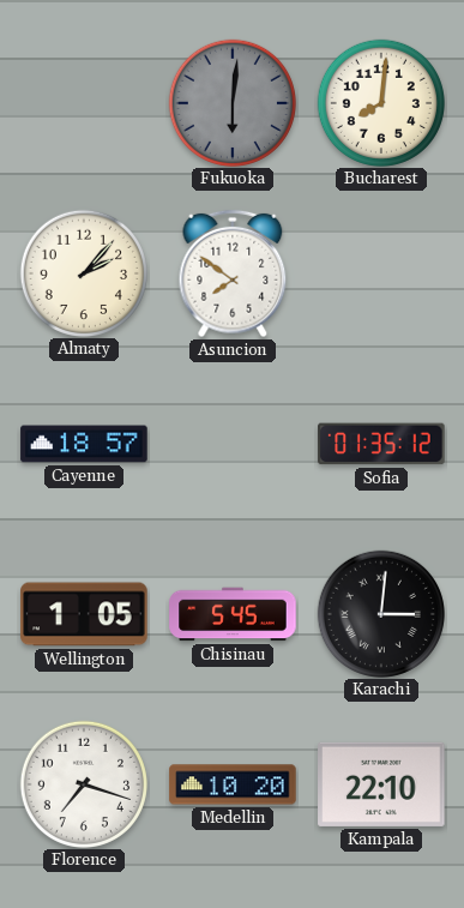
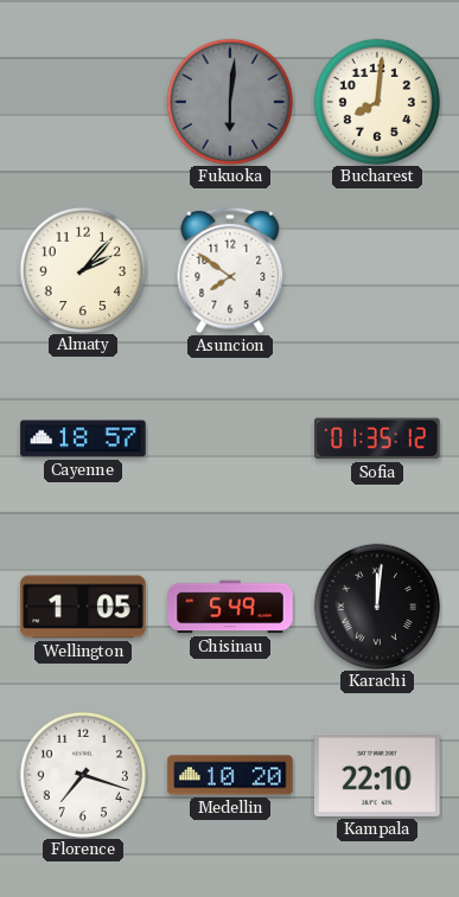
Chisinau: 5:45 -> 5:49
Karachi: 3:01 -> 12:01
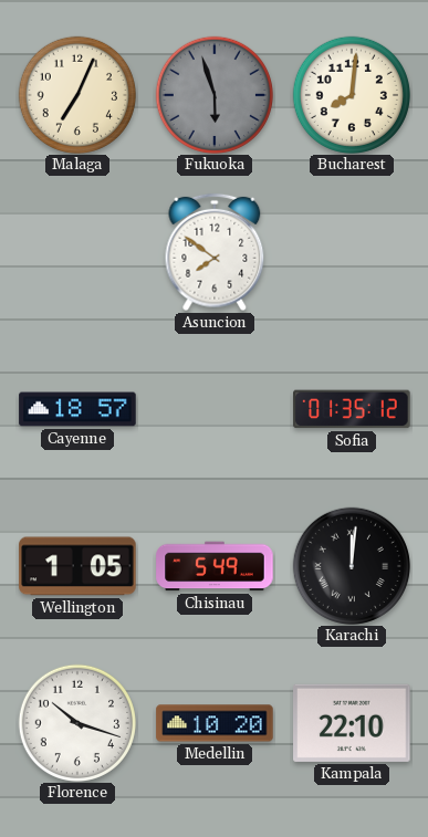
Malaga: none -> 7:04
Fukuoka: 6:01 -> 5:57
Almaty: 2:07 -> none
Florence: 7:18 -> 10:18
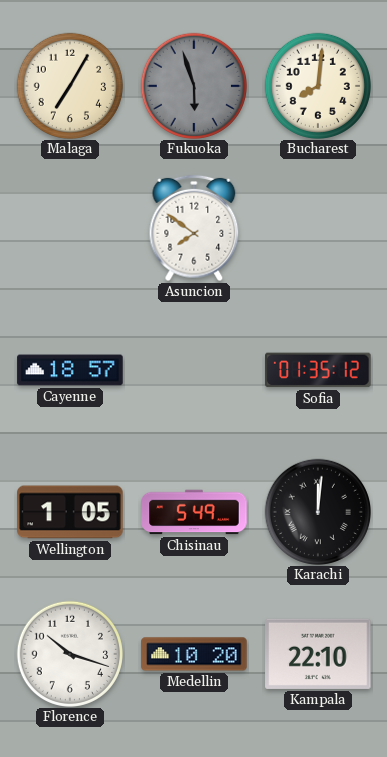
Malaga: 7:04 -> 7:05
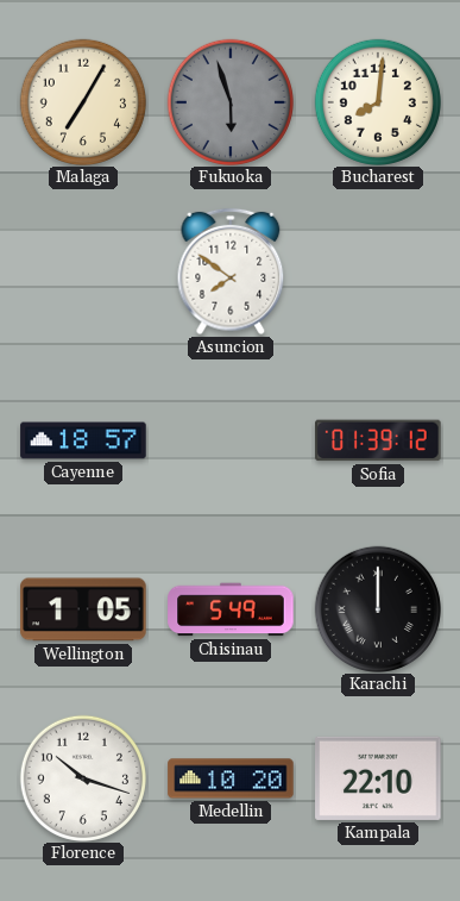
Sofia: 01:35 -> 01:39
Karachi: 12:01 -> 12:00
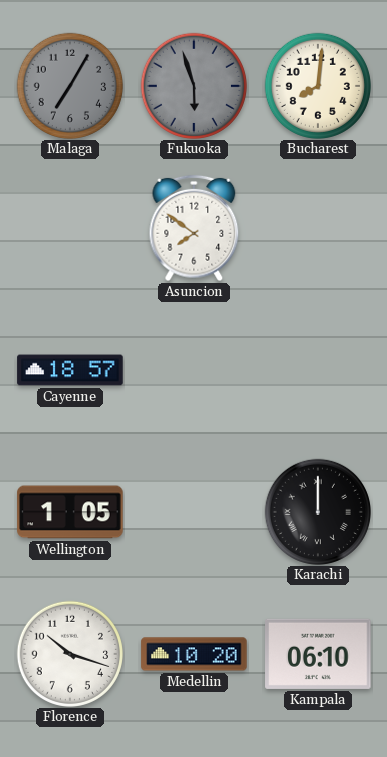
Malaga dial: cream -> grey
Sofia: 01:39 -> none
Chisinau: 5:49 -> none
Kampala: 22:10 -> 06:10
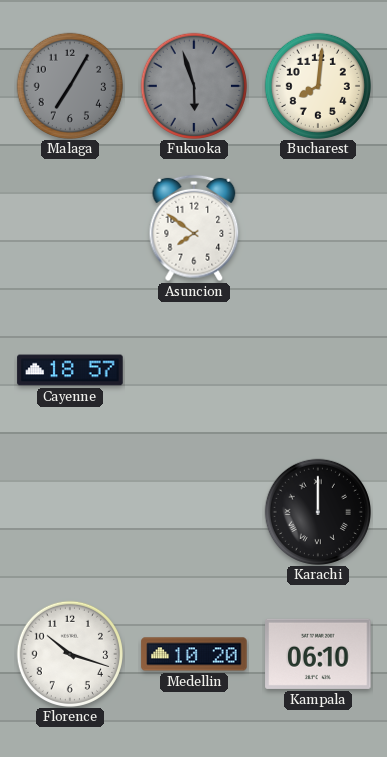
Wellington: 1:05 -> none
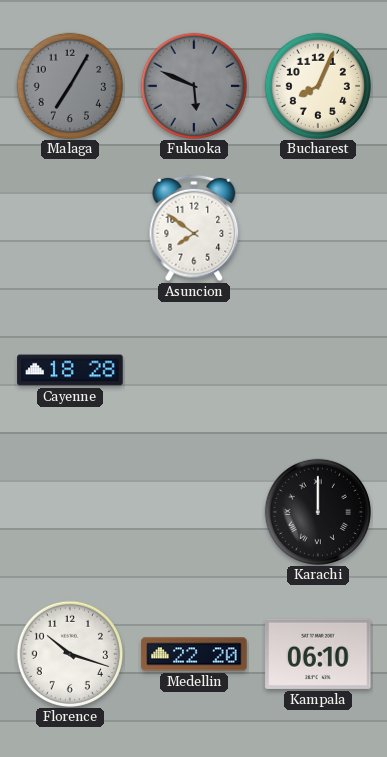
Fukuoka: 5:57 -> 5:49
Bucharest: 8:01 -> 8:04
Cayenne: 18:57 -> 18:28
Medellin: 10:20 -> 22:20
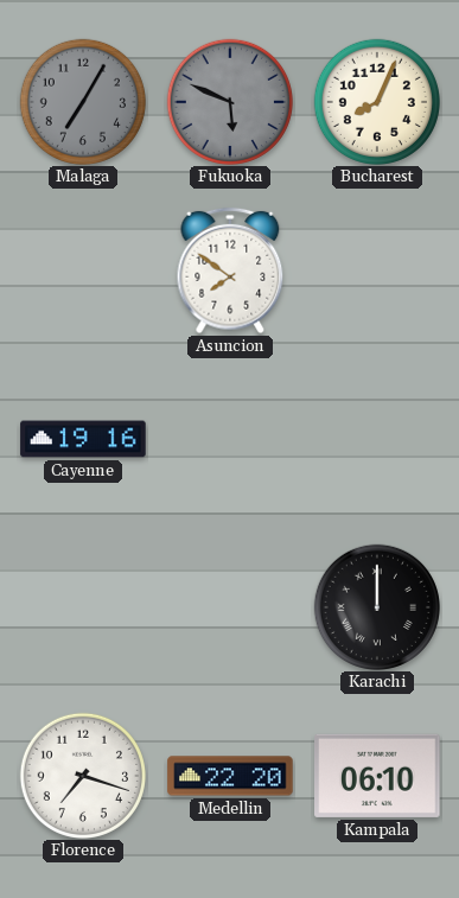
Cayenne: 18:28 -> 19:16
Florence: 10:18 -> 7:18
